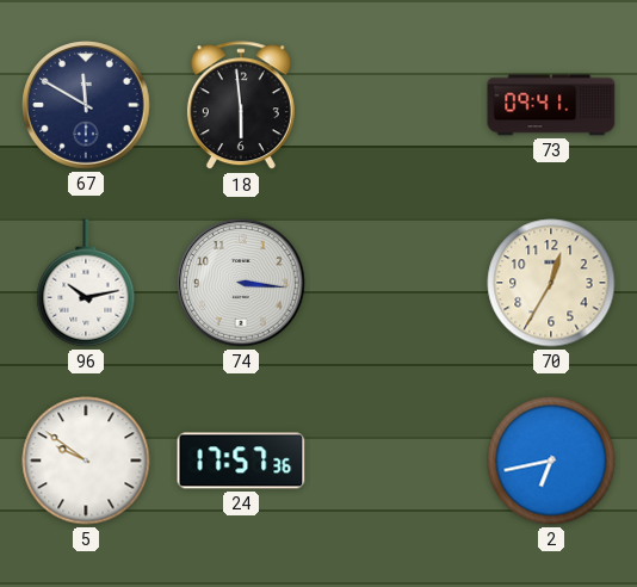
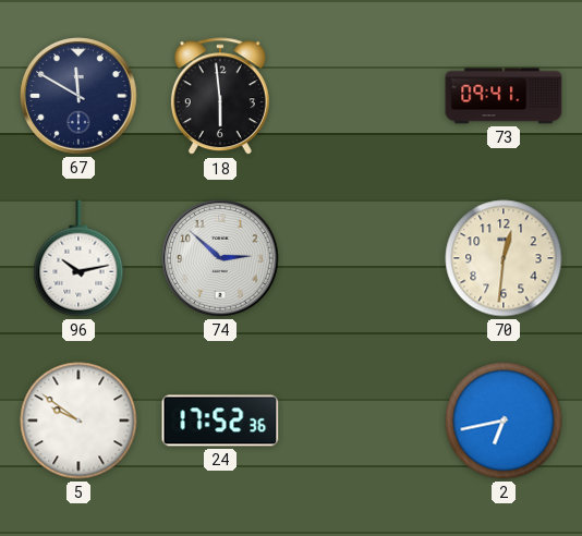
74: 3:16 -> 2:52
70: 12:35 -> 12:31
24: 17:57 -> 17:52
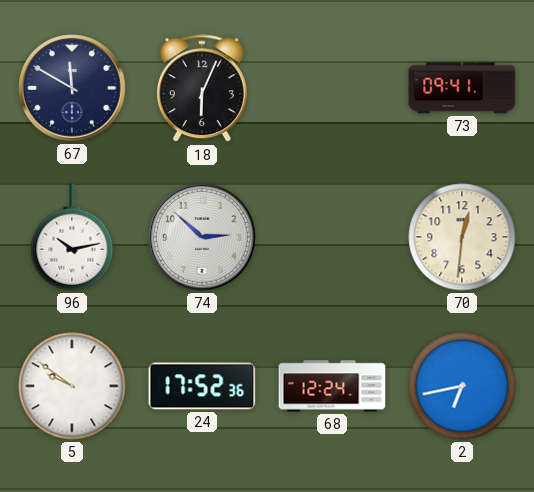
18: 5:59 -> 6:04
68: none -> 12:24
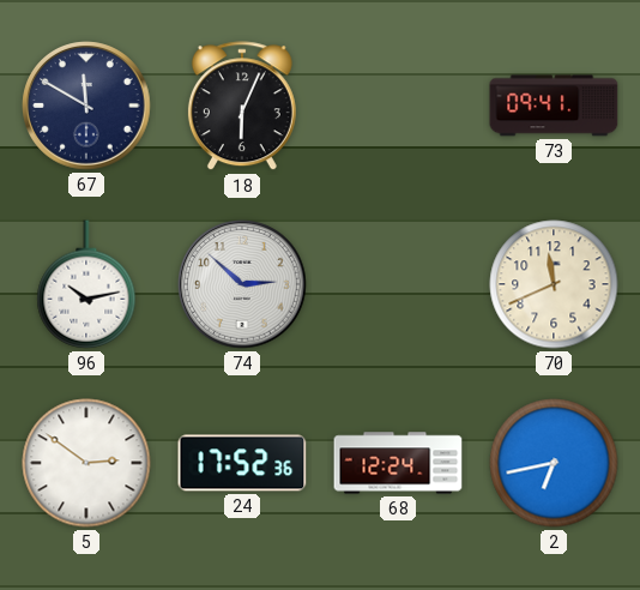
70: 12:31 -> 11:41
5: 9:51 -> 2:51
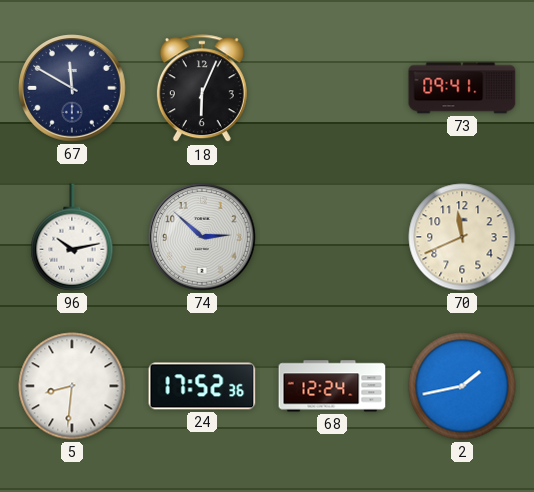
5: 2:51 -> 8:31
2: 6:43 -> 1:43
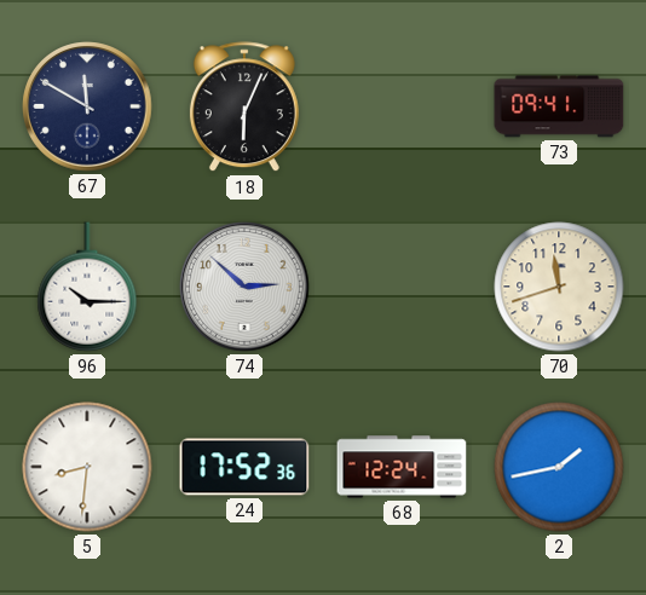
96: 10:13 -> 10:15
70: 11:41 -> 11:42
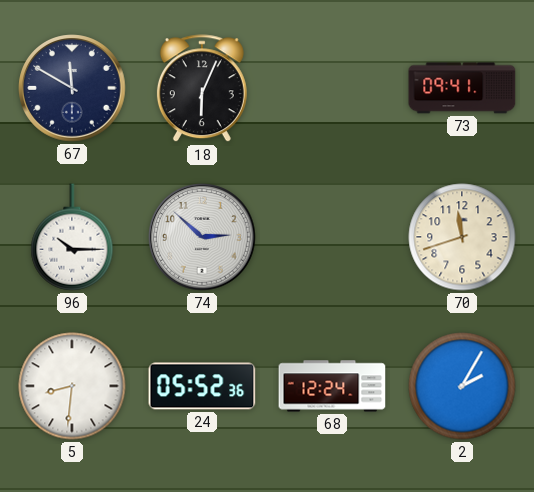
24: 17:52 -> 05:52
2: 1:43 -> 2:05
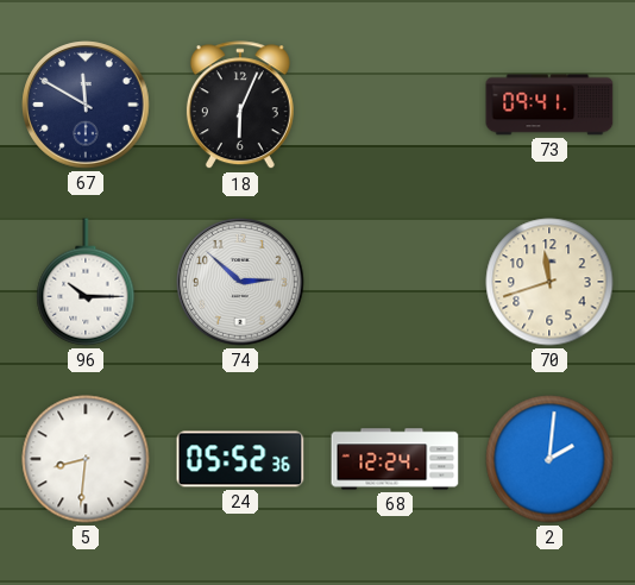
2: 2:05 -> 2:01
